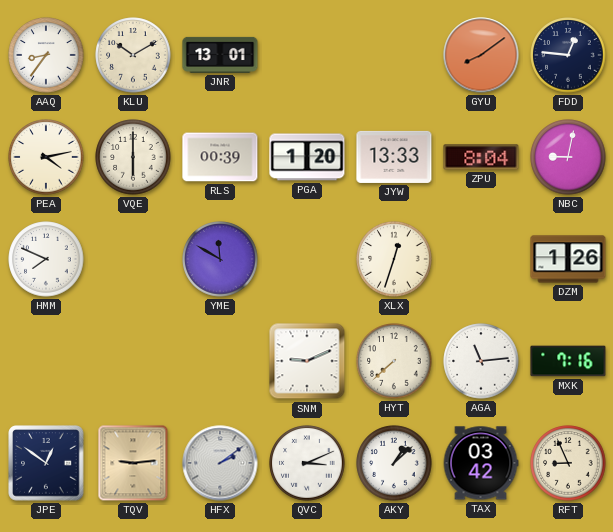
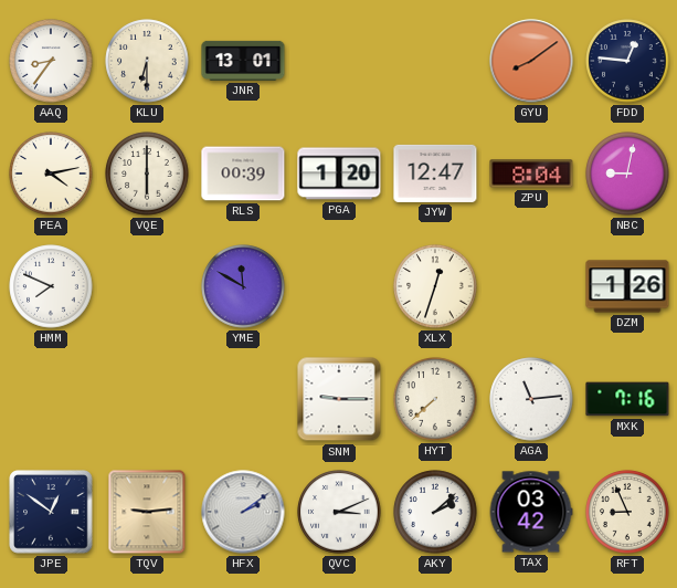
KLU: 10:10 -> 6:30
JYW: 13:33 -> 12:47
SNM: 9:11 -> 9:15
AKY: 1:08 -> 2:08
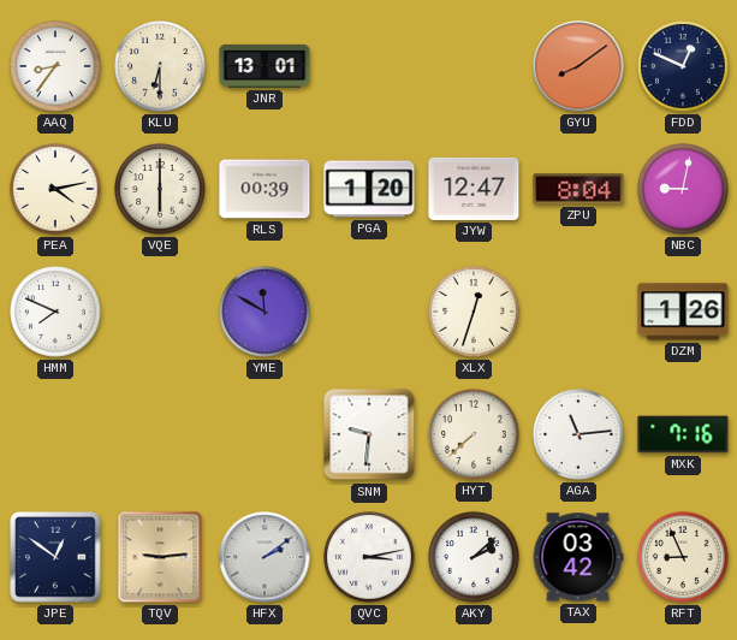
FDD: 12:46 -> 12:49
SNM: 9:15 -> 9:31
QVC: 3:11 -> 3:13
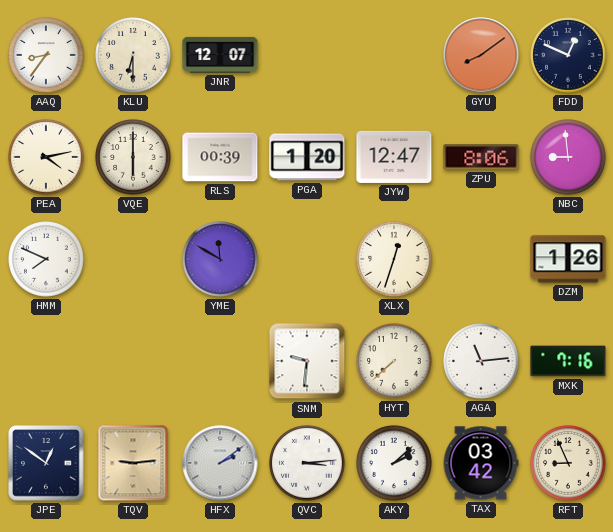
JNR: 13:01 -> 12:07
ZPU: 8:04 -> 8:06
NBC: 9:02 -> 8:59
QVC: 3:13 -> 3:14
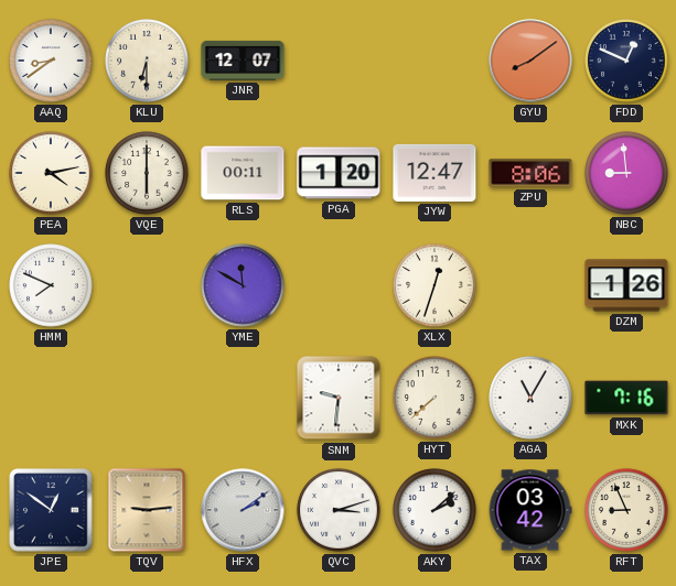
AAQ: 8:36 -> 8:39
RLS: 00:39 -> 00:11
AGA: 11:14 -> 11:05
QVC: 3:14 -> 3:12
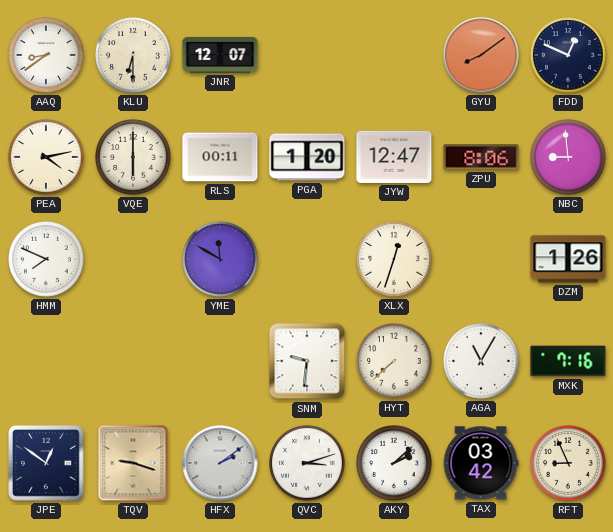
TQV: 9:14 -> 9:18
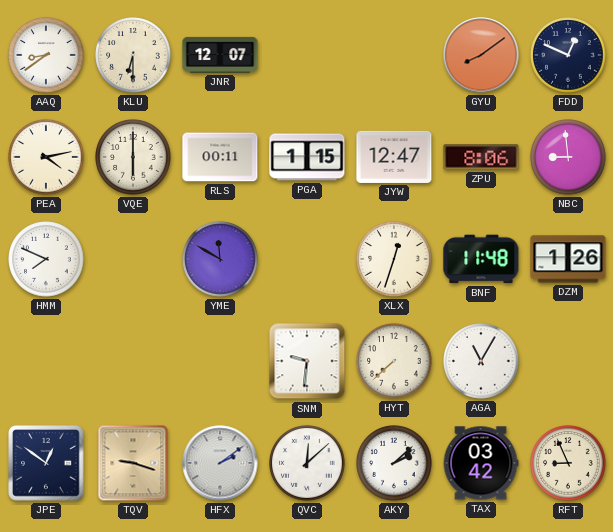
PGA: 1:20 -> 1:15
BNF: none -> 11:48
MXK: 7:16 -> none
QVC: 3:12 -> 12:08
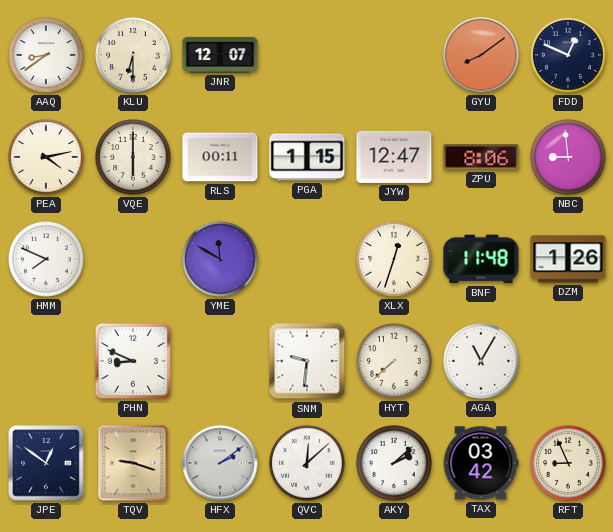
PHN: none -> 8:49
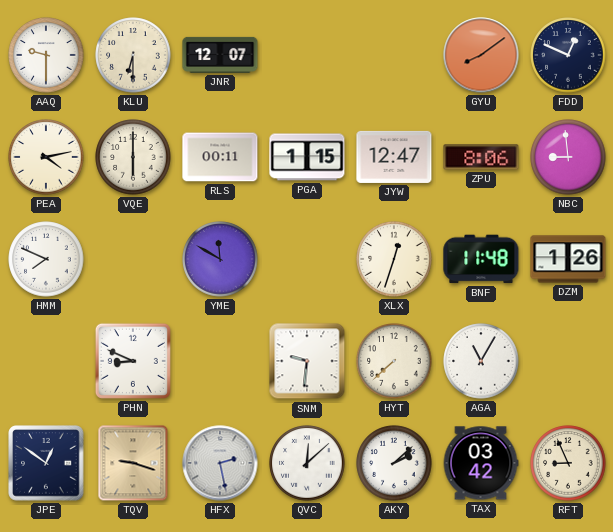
AAQ: 8:39 -> 9:30
HFX: 2:09 -> 2:28
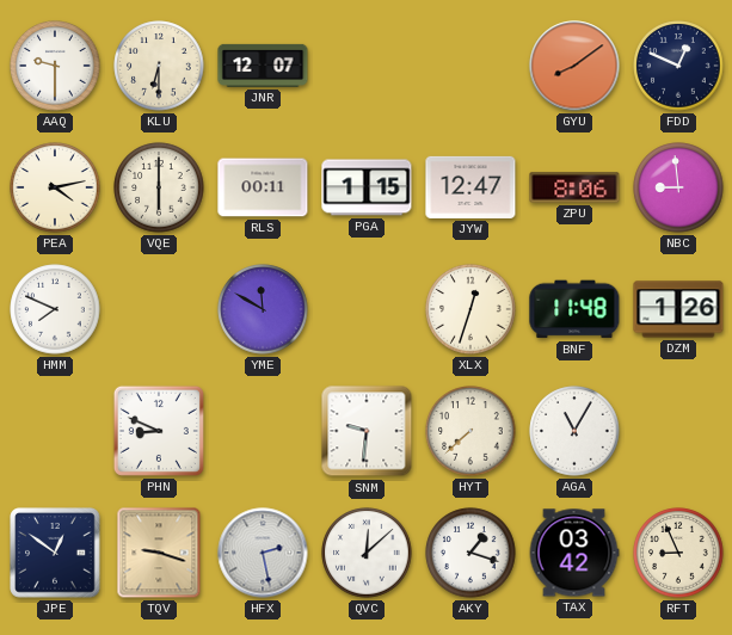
AKY: 2:08 -> 1:18
